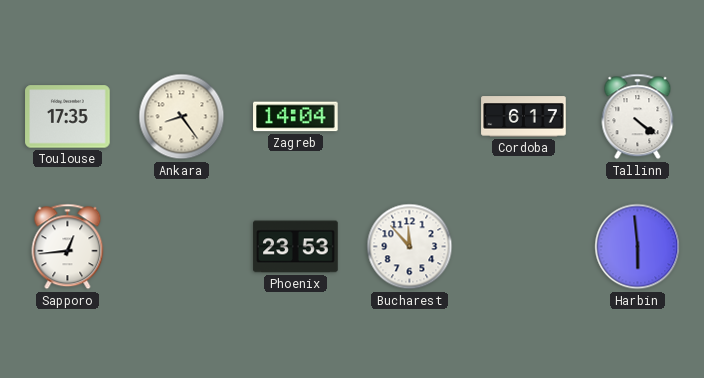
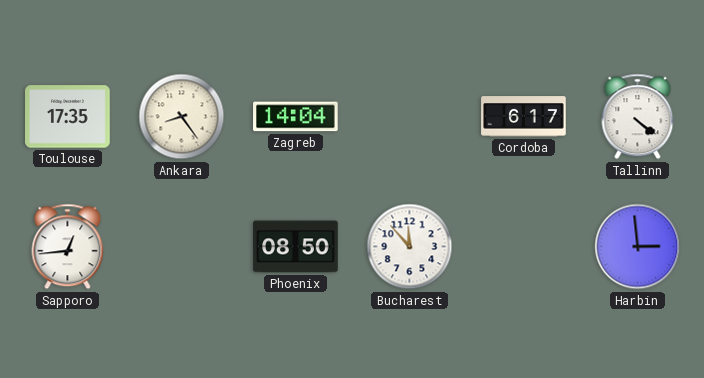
Phoenix: 23:53 -> 08:50
Harbin: 5:59 -> 2:59
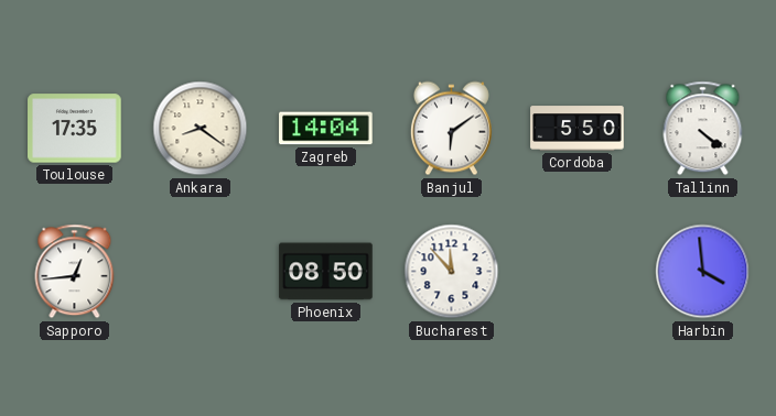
Ankara: 8:24 -> 8:21
Banjul: none -> 6:09
Cordoba: 6:17 -> 5:50
Harbin: 2:59 -> 3:59
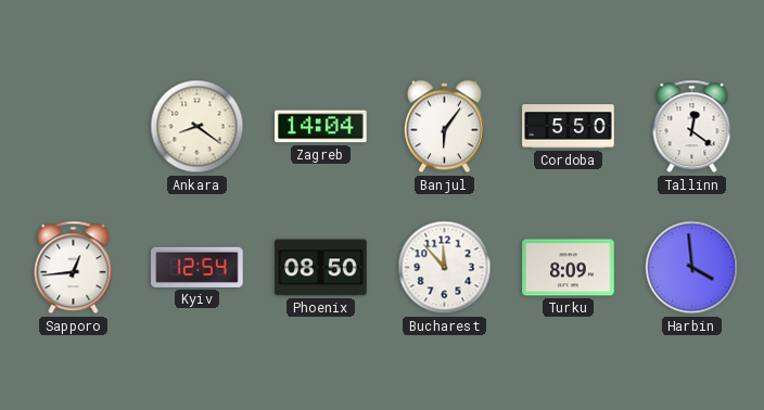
Toulouse: 17:35 -> none
Banjul: 6:09 -> 6:06
Tallinn: 4:21 -> 12:21
Kyiv: none -> 12:54
Turku: none -> 8:09
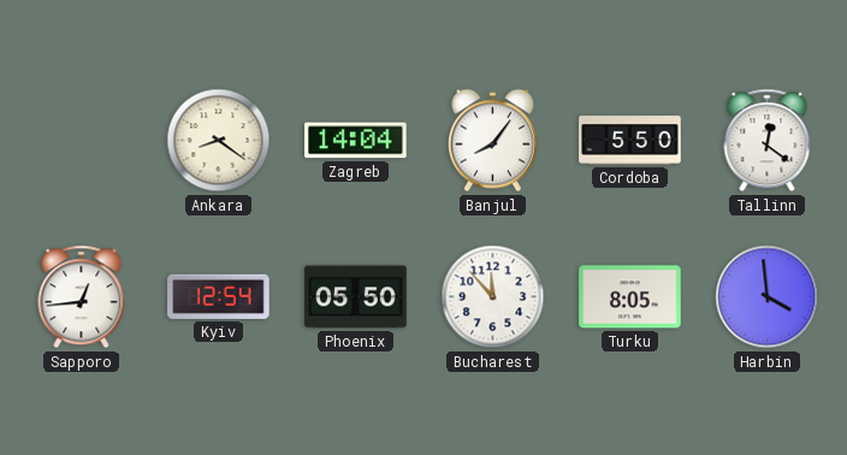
Banjul: 6:06 -> 8:06
Phoenix: 08:50 -> 05:50
Turku: 8:09 -> 8:05
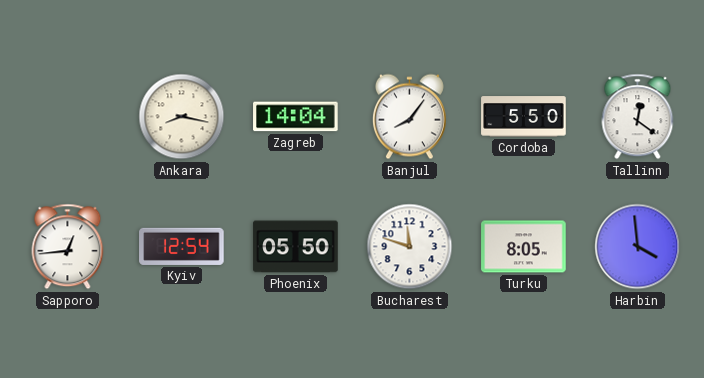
Ankara: 8:21 -> 8:17
Bucharest: 11:53 -> 11:48
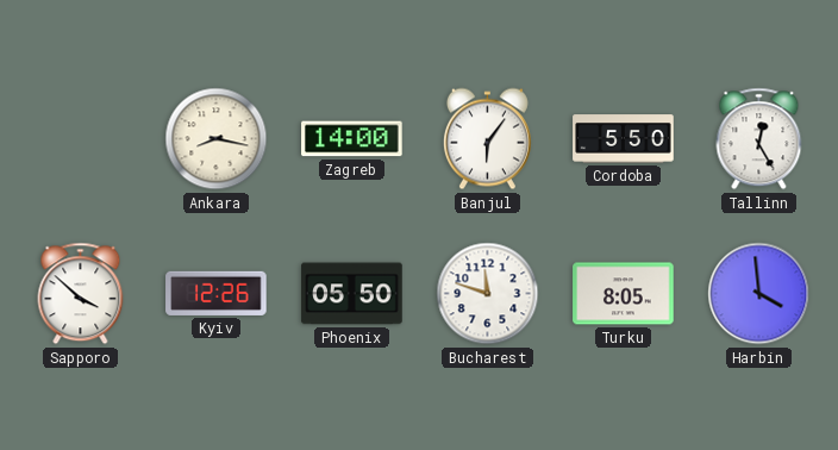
Zagreb: 14:04 -> 14:00
Banjul: 8:06 -> 6:06
Tallinn: 12:21 -> 12:25
Sapporo: 12:44 -> 3:52
Kyiv: 12:54 -> 12:26
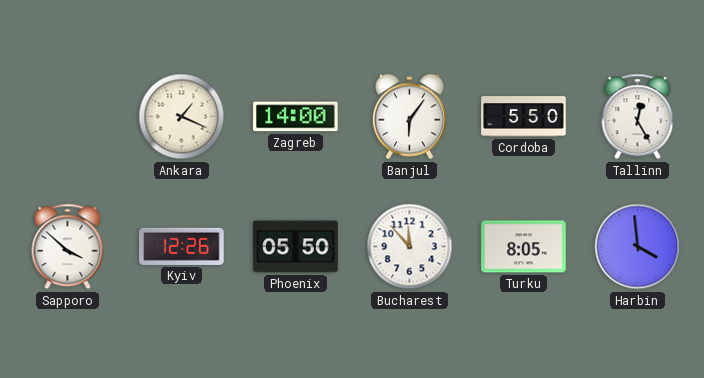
Ankara: 8:17 -> 1:19
Bucharest: 11:48 -> 11:53
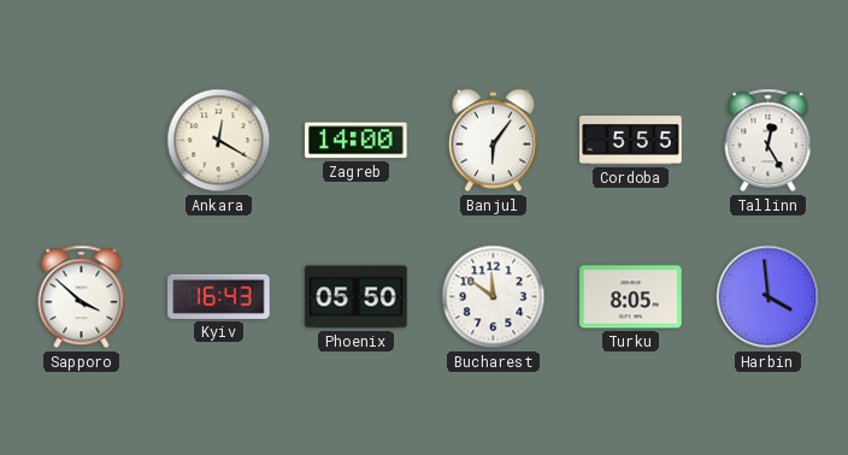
Ankara: 1:19 -> 12:20
Cordoba: 5:50 -> 5:55
Kyiv: 12:26 -> 16:43
Bucharest: 11:53 -> 11:51
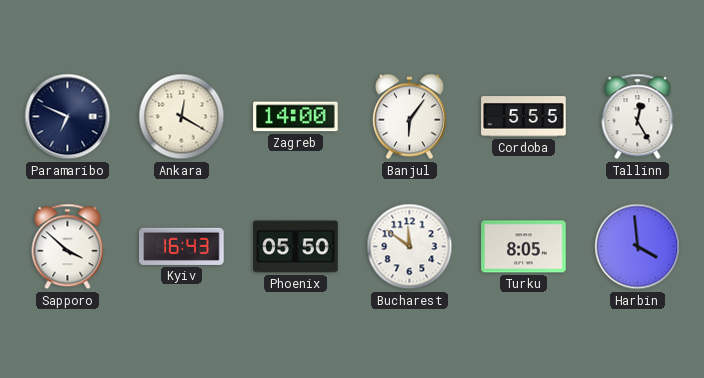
Paramaribo: none -> 6:49
